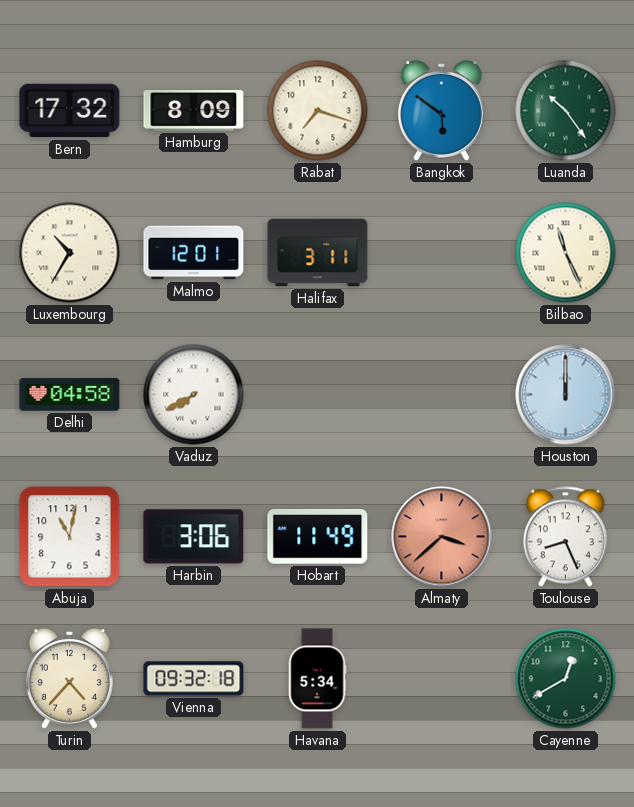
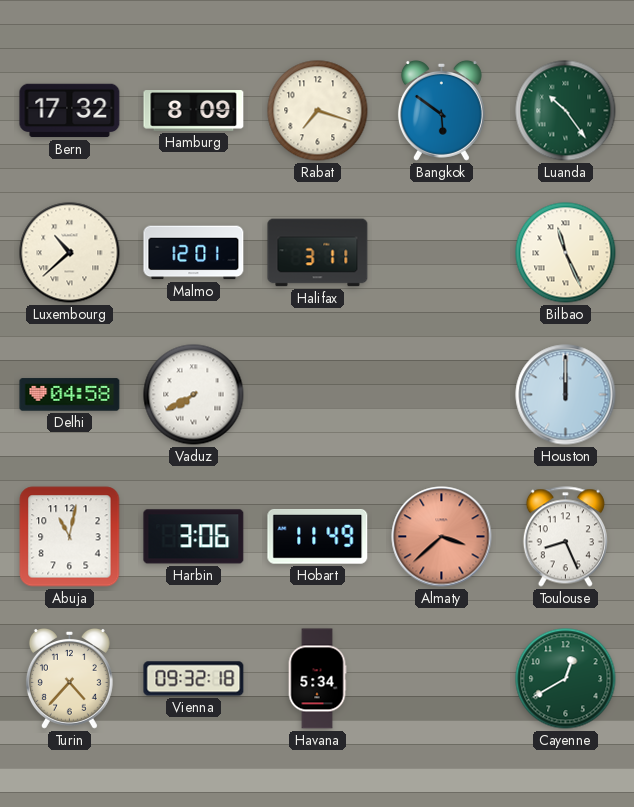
Luxembourg: 10:35 -> 10:38
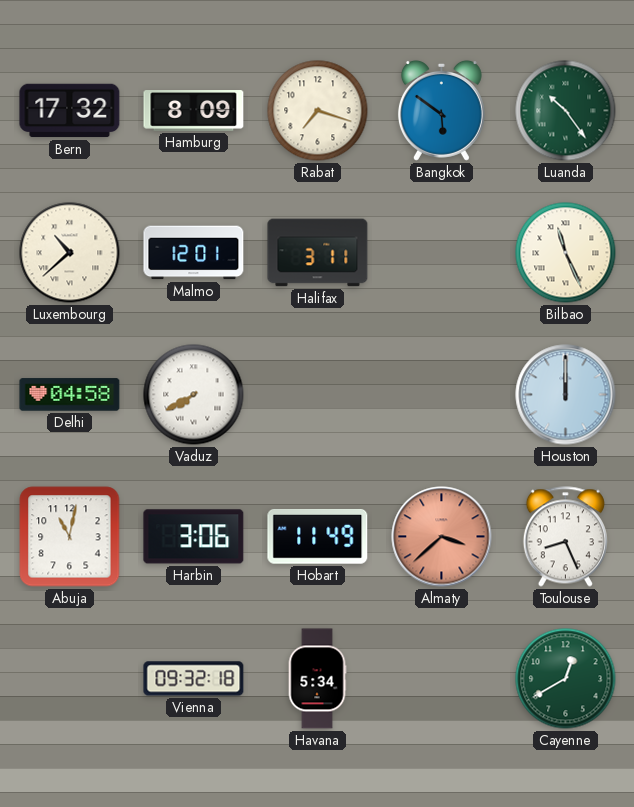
Turin: 4:37 -> none
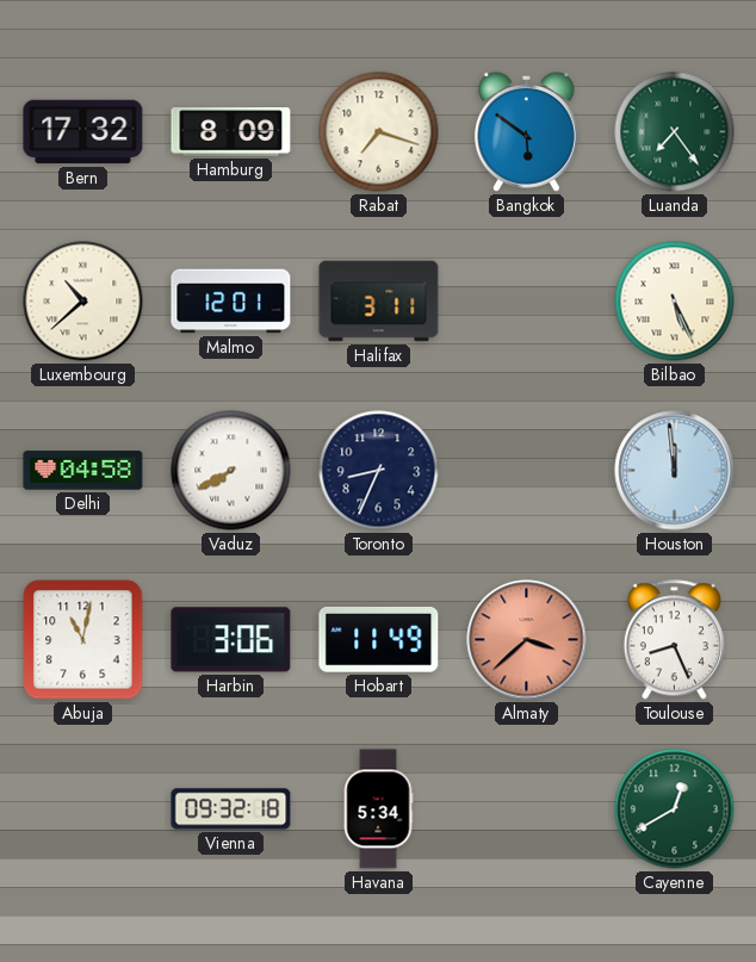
Luanda: 10:24 -> 7:24
Bilbao: 11:26 -> 5:26
Toronto: none -> 8:34
Houston: 12:00 -> 11:59
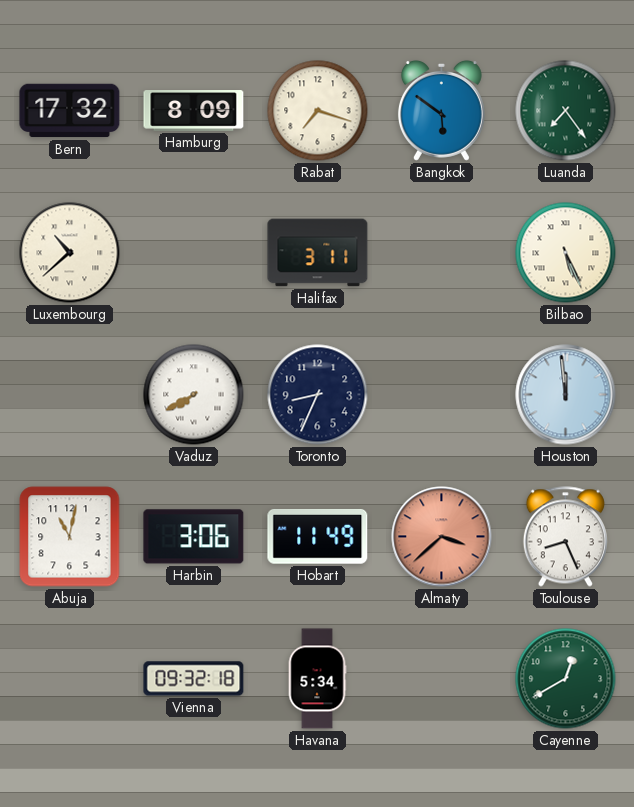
Malmo: 12:01 -> none
Delhi: 04:58 -> none
